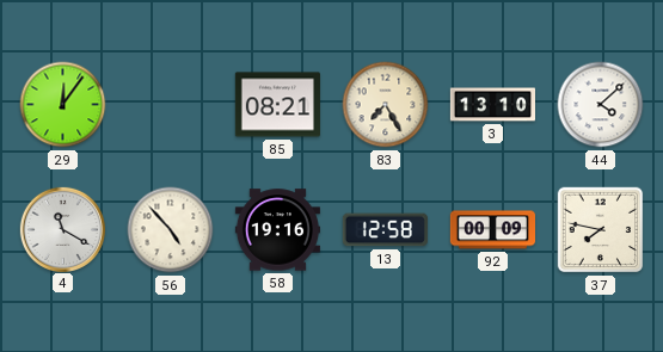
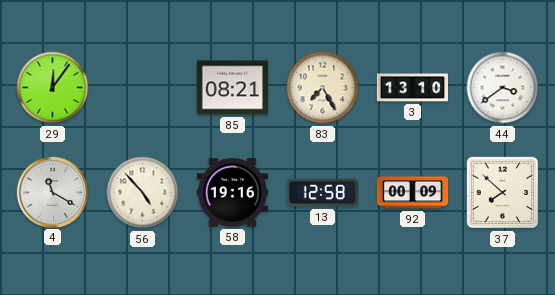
44: 4:08 -> 3:39
37: 7:47 -> 7:52
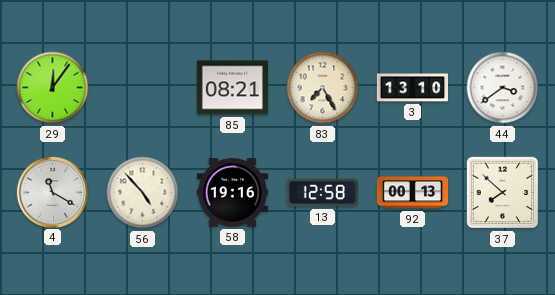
92: 00:09 -> 00:13
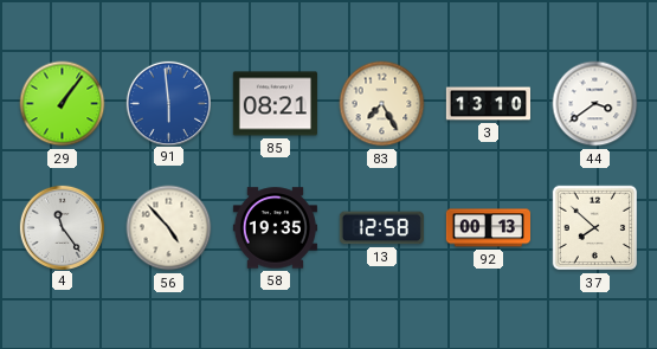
29: 12:06 -> 1:06
91: none -> 5:59
4: 11:20 -> 11:24
58: 19:16 -> 19:35
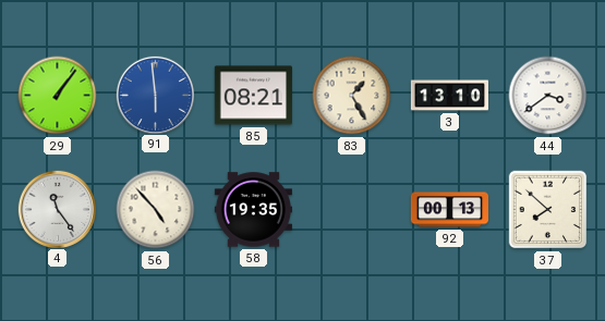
83: 7:25 -> 1:25
13: 12:58 -> none
